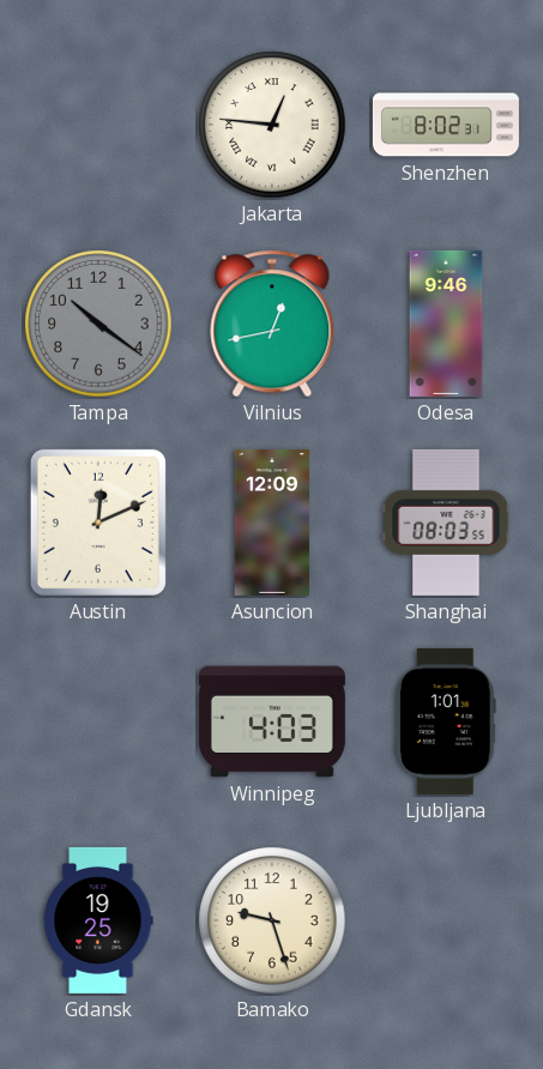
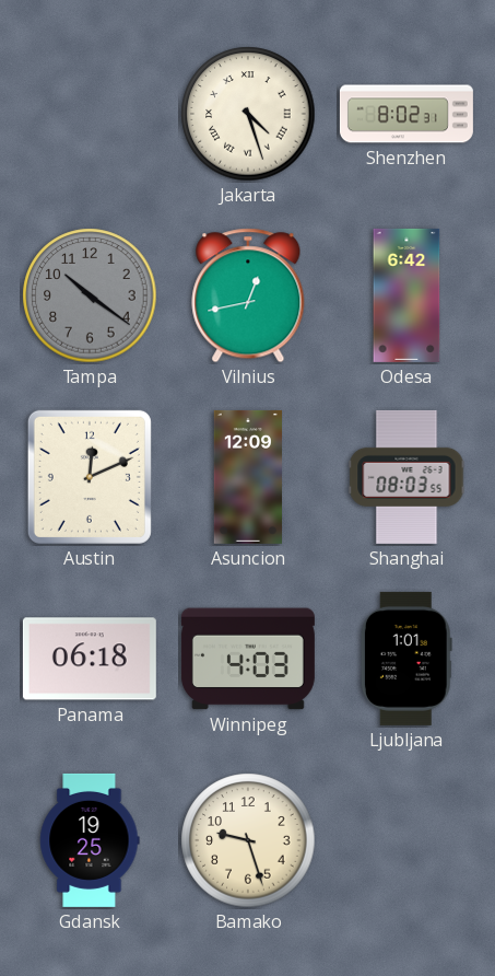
Jakarta: 12:46 -> 4:27
Odesa: 9:46 -> 6:42
Panama: none -> 06:18
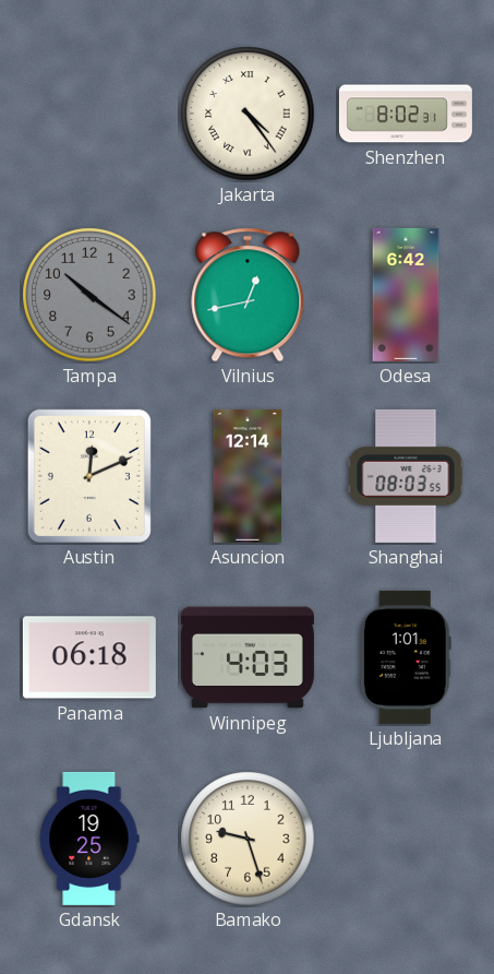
Jakarta: 4:27 -> 4:24
Asuncion: 12:09 -> 12:14
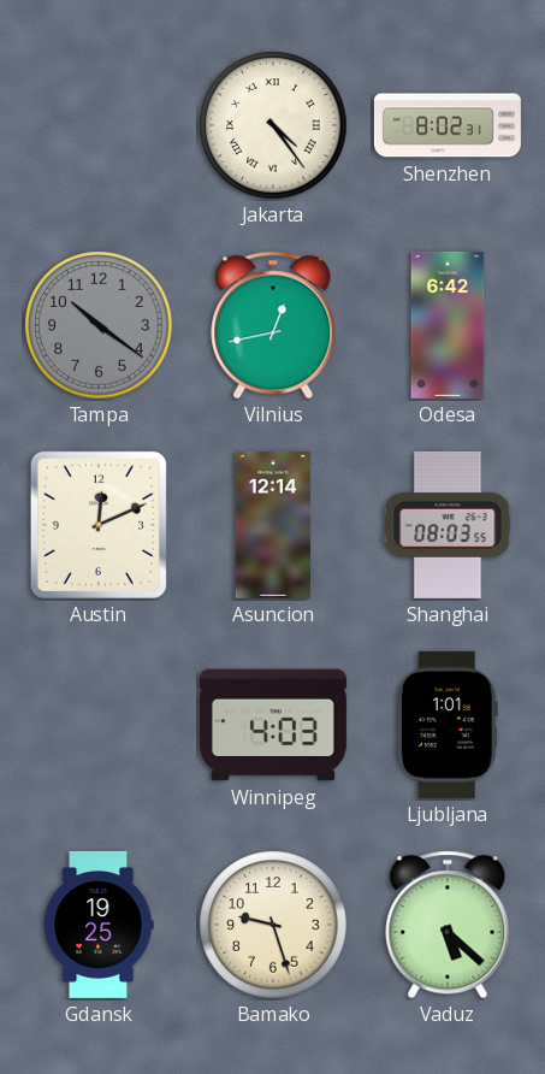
Panama: 06:18 -> none
Vaduz: none -> 5:22
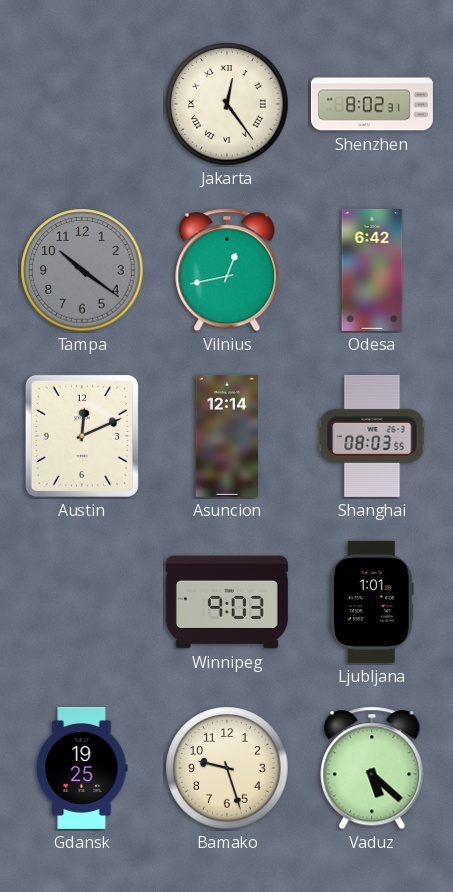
Jakarta: 4:24 -> 12:24
Winnipeg: 4:03 -> 9:03
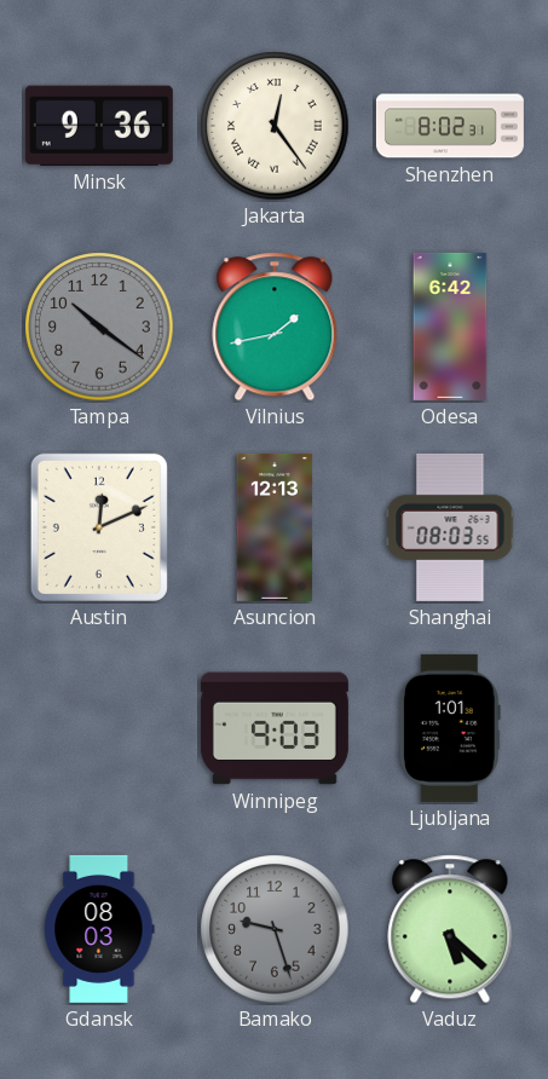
Minsk: none -> 9:36
Vilnius: 12:43 -> 1:43
Asuncion: 12:14 -> 12:13
Gdansk: 19:25 -> 08:03
Bamako dial: cream -> grey
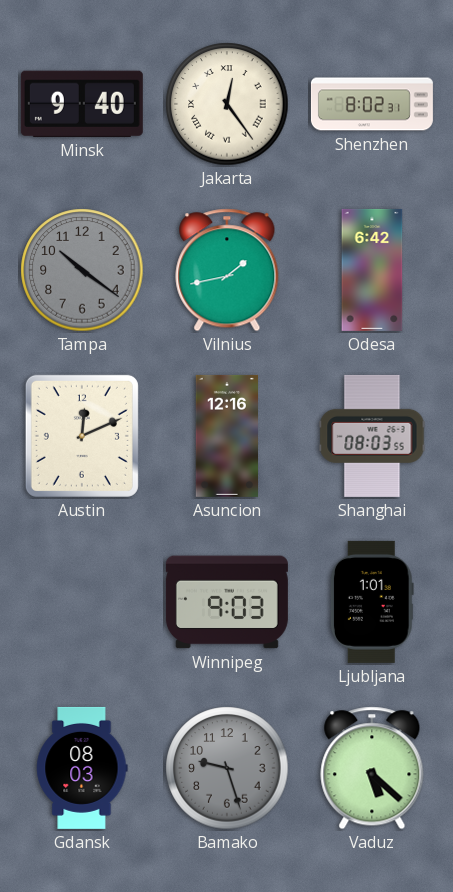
Minsk: 9:36 -> 9:40
Asuncion: 12:13 -> 12:16
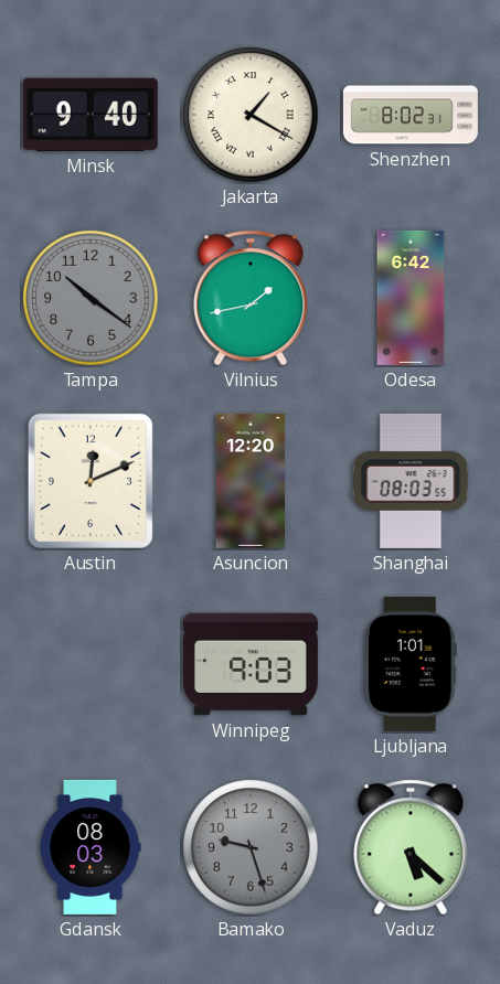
Jakarta: 12:24 -> 1:20
Asuncion: 12:16 -> 12:20
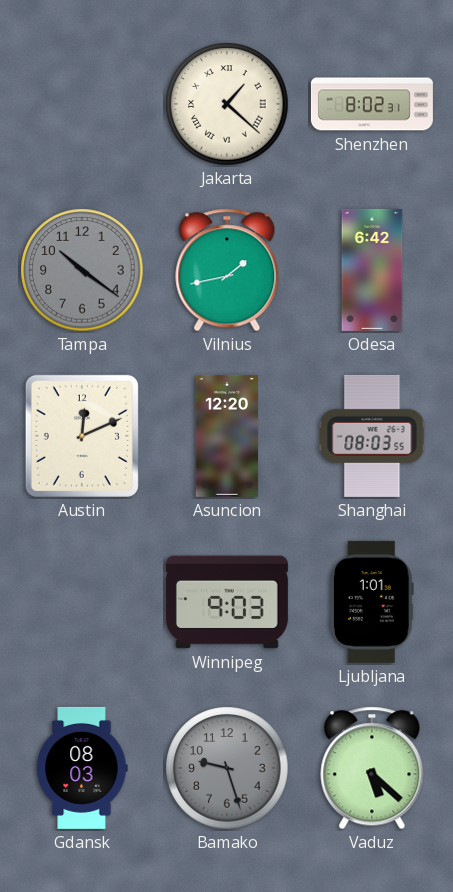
Minsk: 9:40 -> none
Jakarta: 1:20 -> 1:22
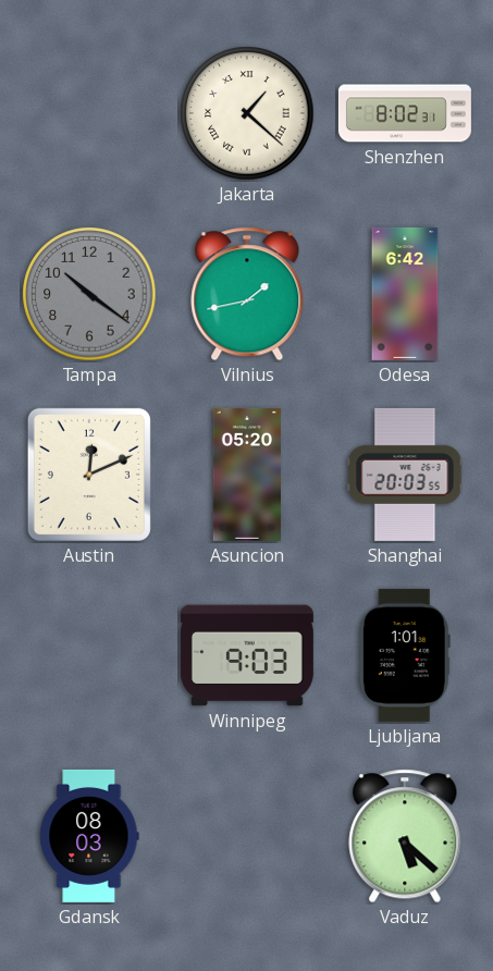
Asuncion: 12:20 -> 05:20
Shanghai: 08:03 -> 20:03
Bamako: 9:27 -> none
